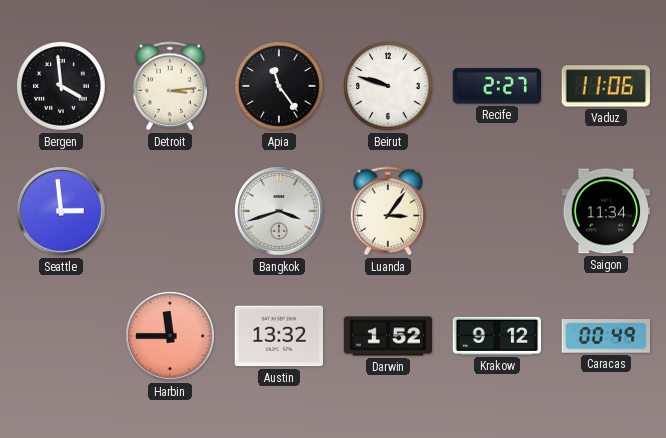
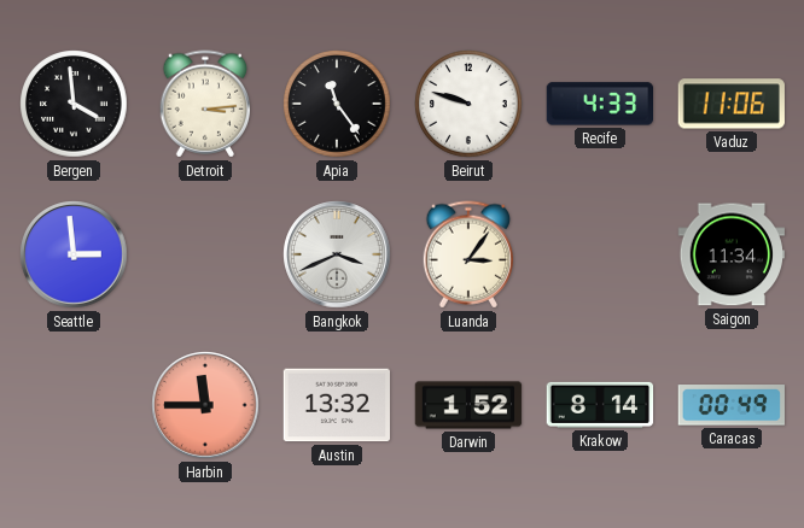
Recife: 2:27 -> 4:33
Bangkok: 3:42 -> 3:41
Krakow: 9:12 -> 8:14
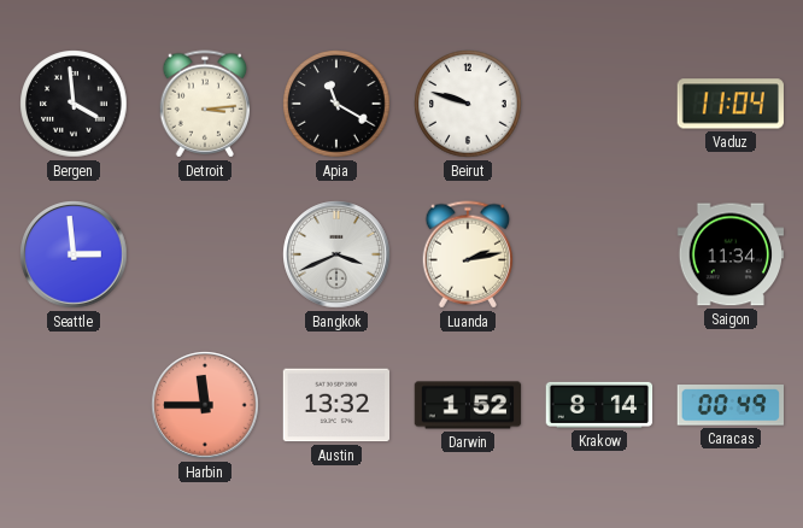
Apia: 11:24 -> 11:20
Recife: 4:33 -> none
Vaduz: 11:06 -> 11:04
Luanda: 3:06 -> 2:13
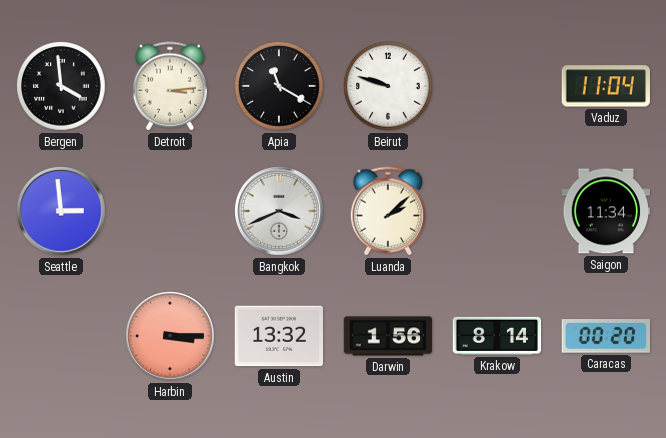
Luanda: 2:13 -> 2:08
Harbin: 11:45 -> 3:15
Darwin: 1:52 -> 1:56
Caracas: 00:49 -> 00:20
